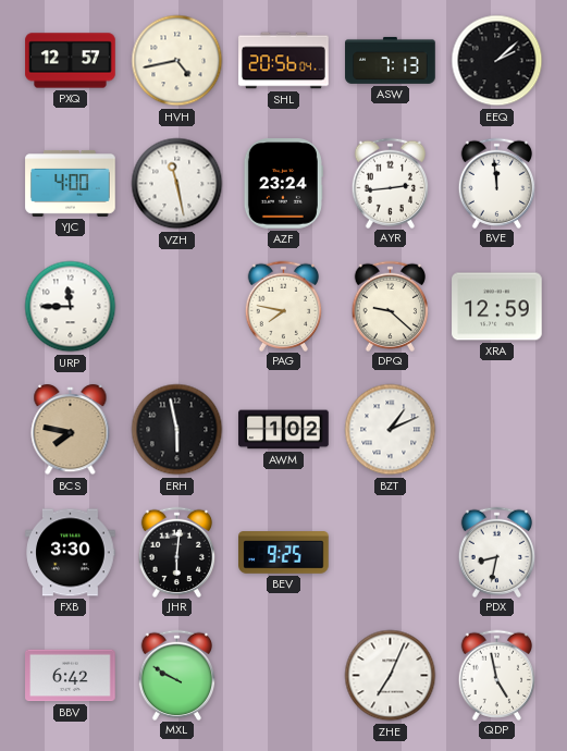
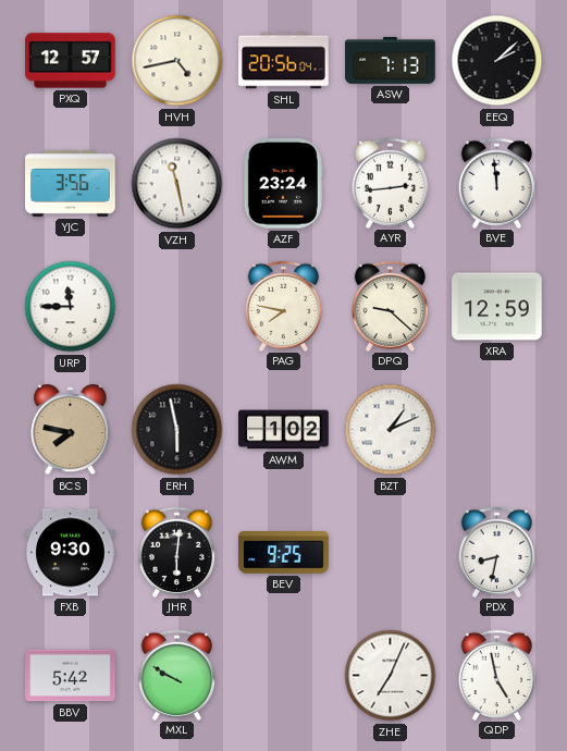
YJC: 4:00 -> 3:56
FXB: 3:30 -> 9:30
BBV: 6:42 -> 5:42
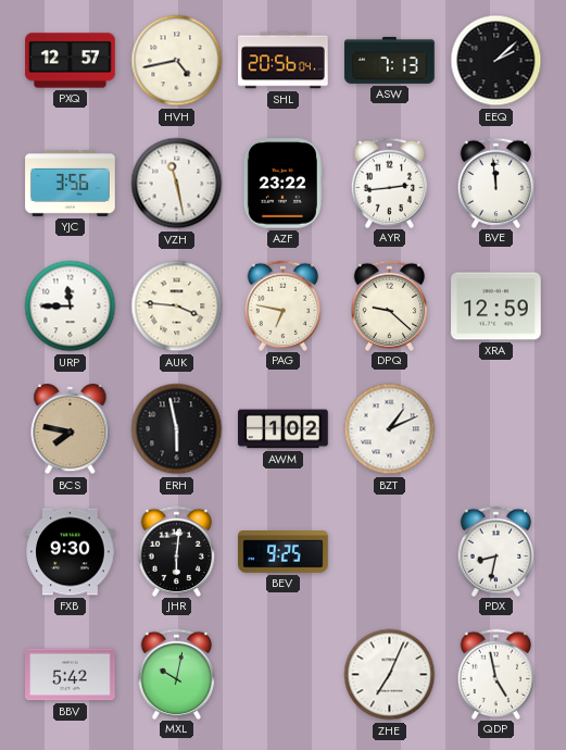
AZF: 23:24 -> 23:22
AUK: none -> 3:46
PAG: 7:47 -> 6:47
MXL: 9:50 -> 10:02
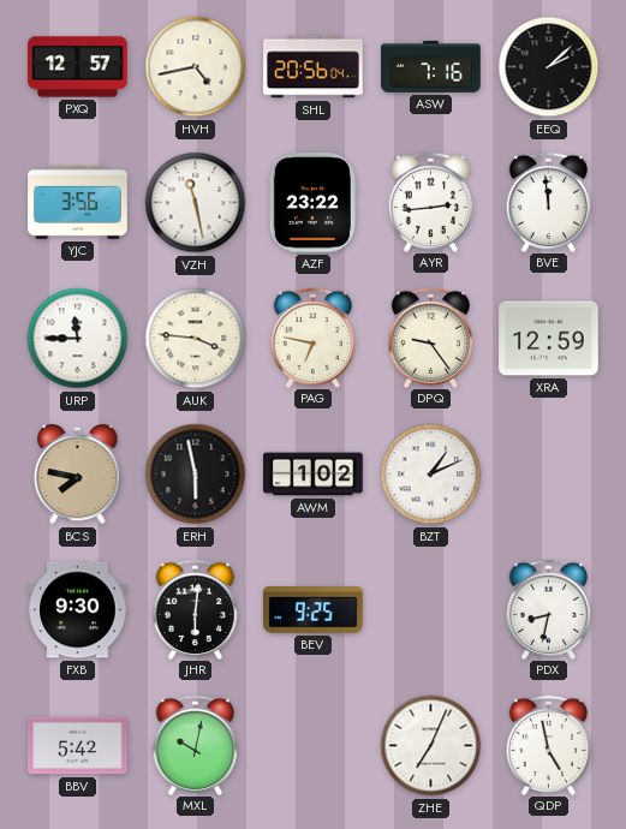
ASW: 7:13 -> 7:16
DPQ: 9:22 -> 9:24
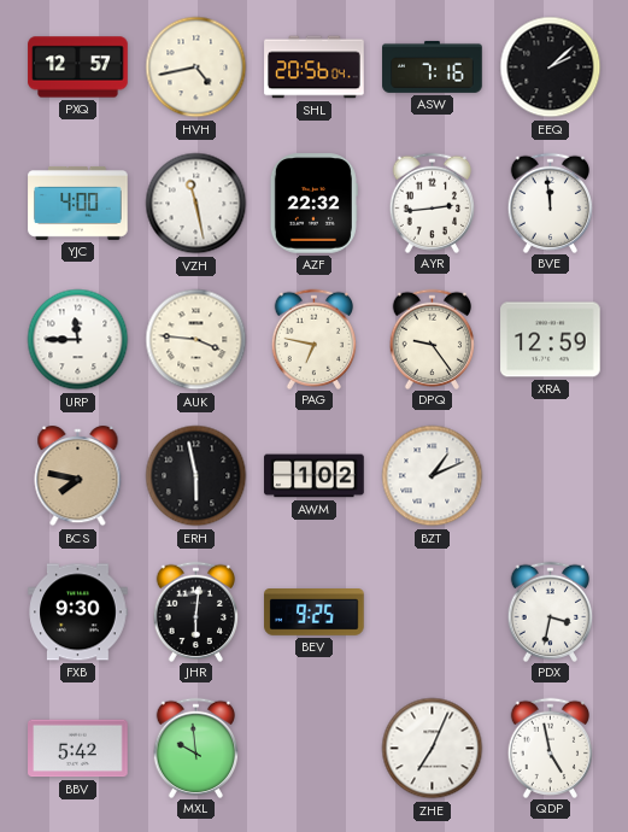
YJC: 3:56 -> 4:00
AZF: 23:22 -> 22:32
PDX: 8:32 -> 3:32
MXL: 10:02 -> 9:59
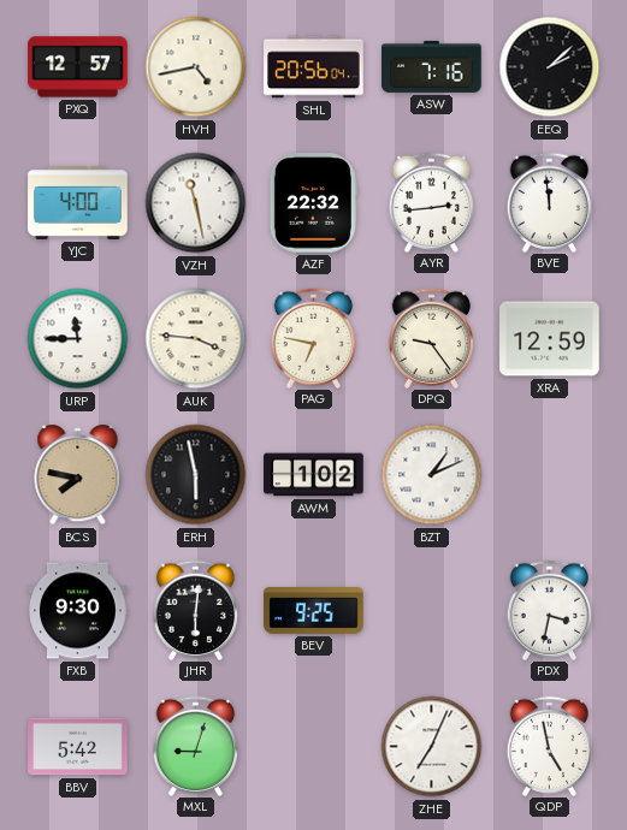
MXL: 9:59 -> 9:03
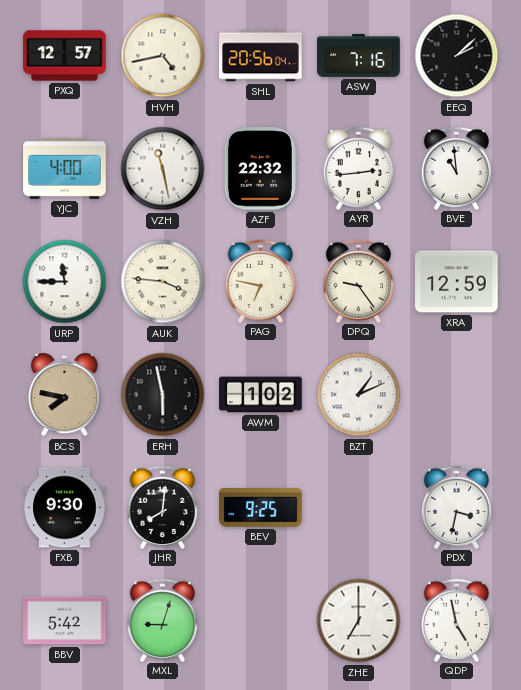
BVE: 11:59 -> 10:59
JHR: 6:01 -> 8:01
ZHE: 7:04 -> 7:00
